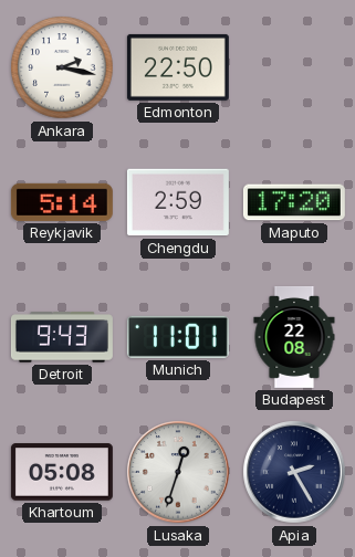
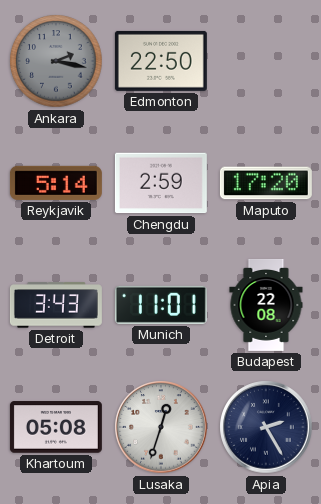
Ankara dial: white -> grey
Detroit: 9:43 -> 3:43
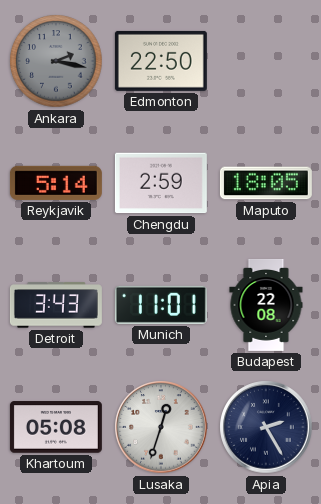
Maputo: 17:20 -> 18:05
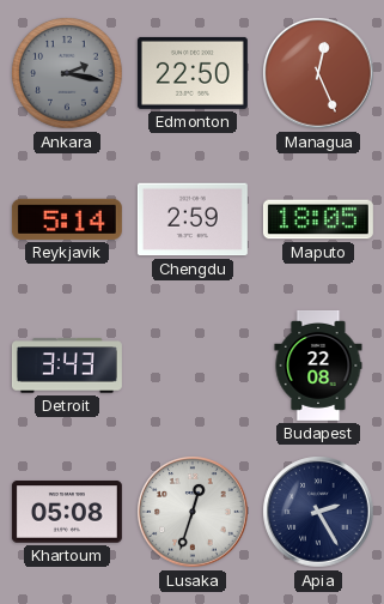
Managua: none -> 12:26
Munich: 11:01 -> none
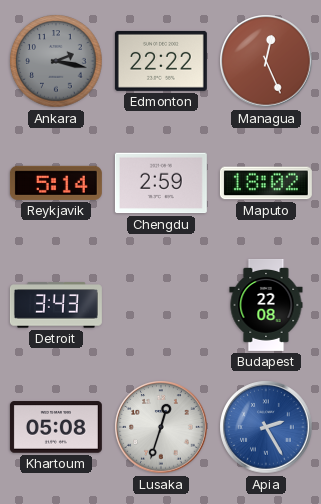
Edmonton: 22:50 -> 22:22
Maputo: 18:05 -> 18:02
Apia dial: navy -> blue
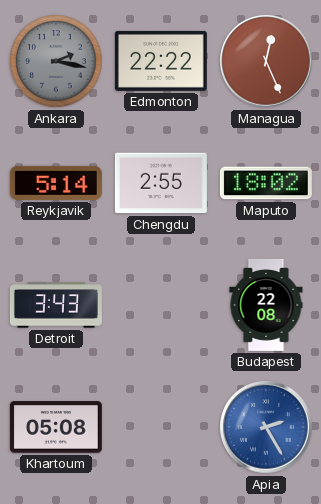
Chengdu: 2:59 -> 2:55
Lusaka: 12:33 -> none
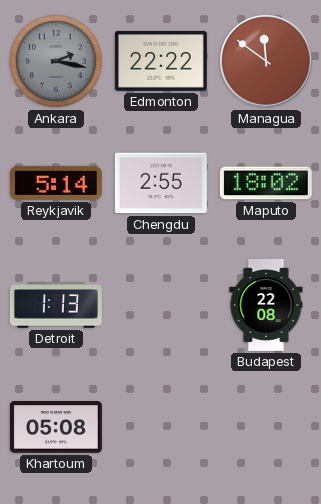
Managua: 12:26 -> 11:51
Detroit: 3:43 -> 1:13
Apia: 2:25 -> none
